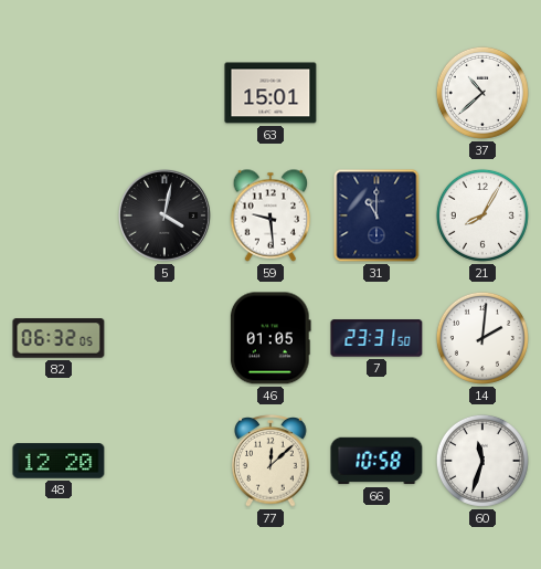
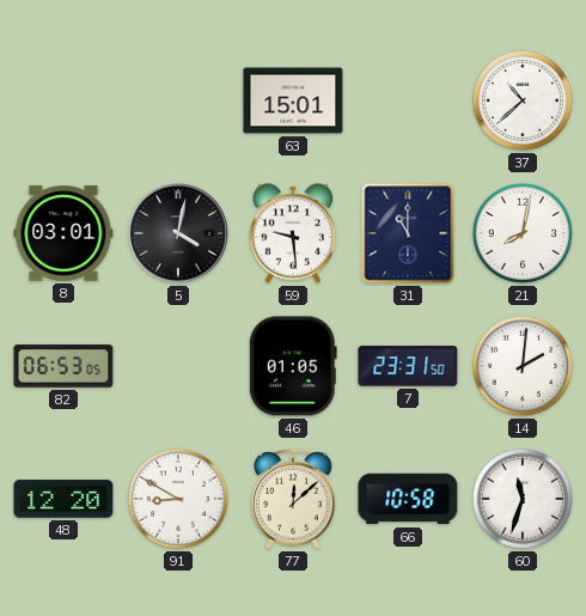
8: none -> 03:01
21: 8:05 -> 8:02
82: 06:32 -> 06:53
91: none -> 8:50
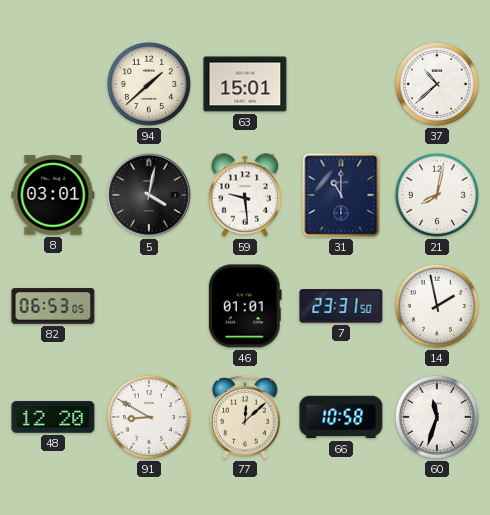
94: none -> 1:38
46: 01:05 -> 01:01
14: 2:01 -> 1:58
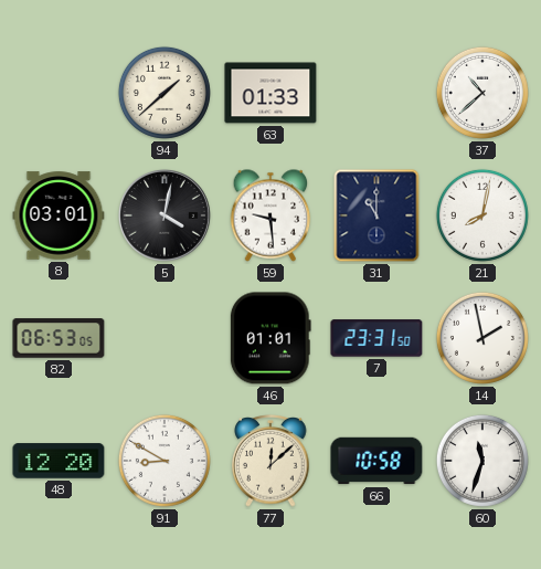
63: 15:01 -> 01:33
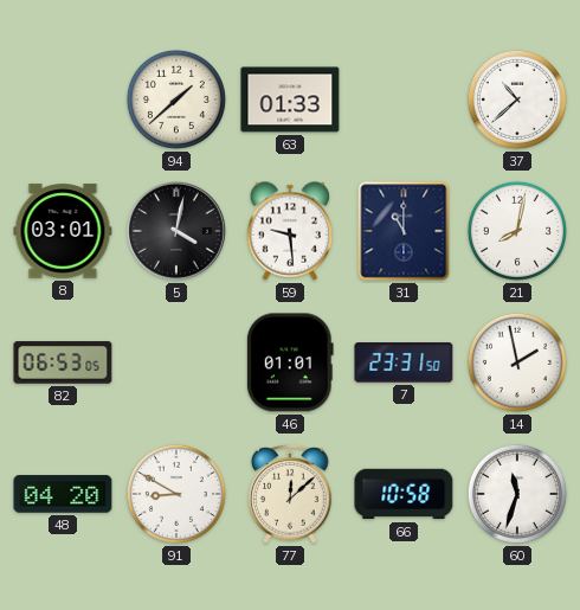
48: 12:20 -> 04:20
